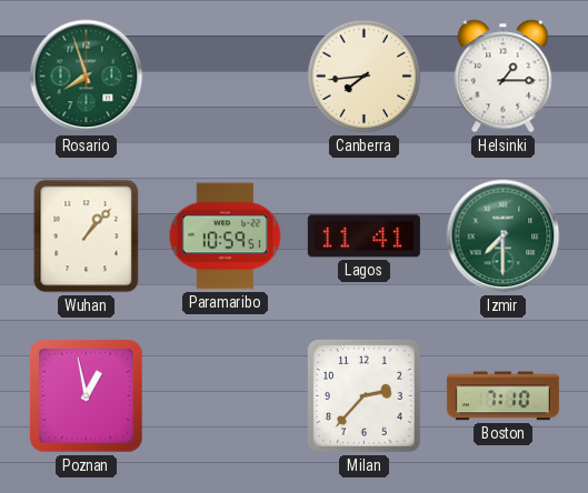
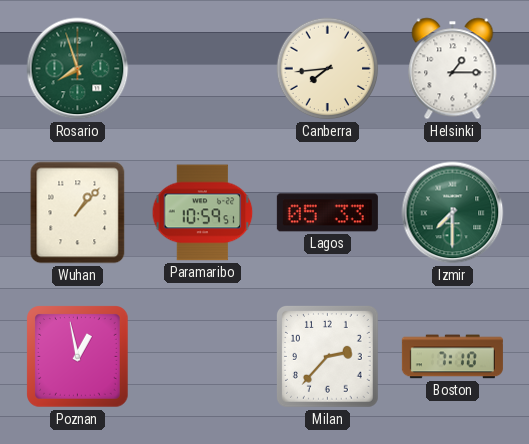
Lagos: 11:41 -> 05:33
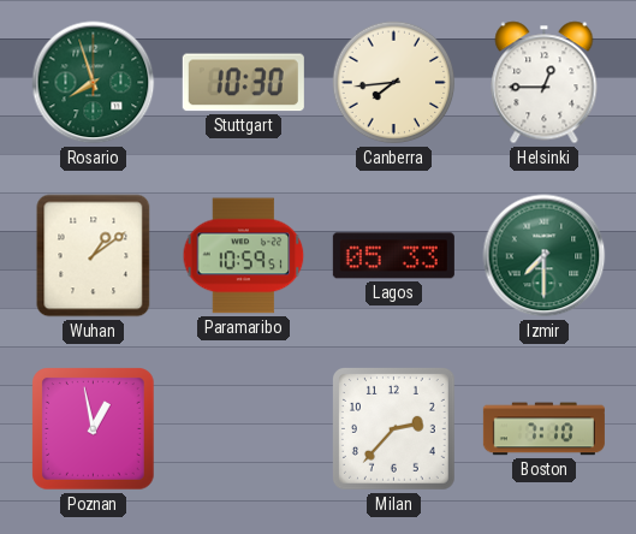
Stuttgart: none -> 10:30
Helsinki: 1:15 -> 12:45
Wuhan: 1:07 -> 1:09
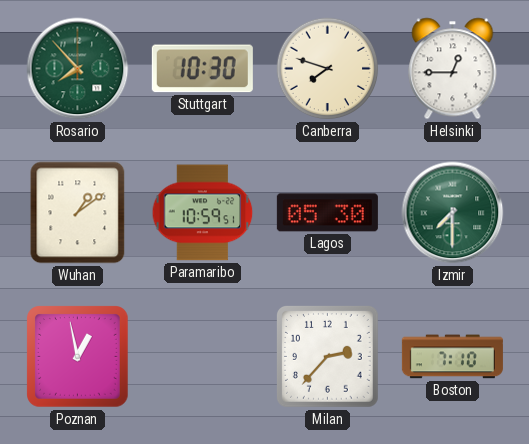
Rosario: 7:57 -> 7:53
Canberra: 7:44 -> 7:48
Lagos: 05:33 -> 05:30
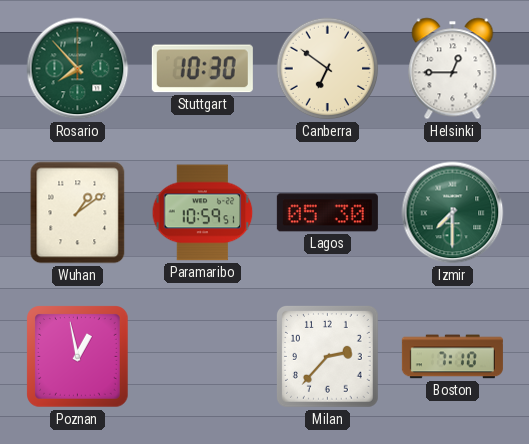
Canberra: 7:48 -> 6:51
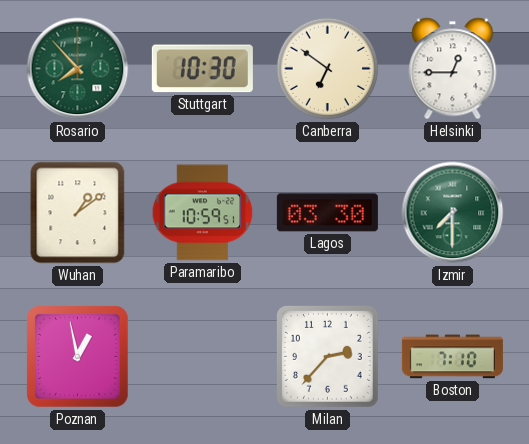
Lagos: 05:30 -> 03:30
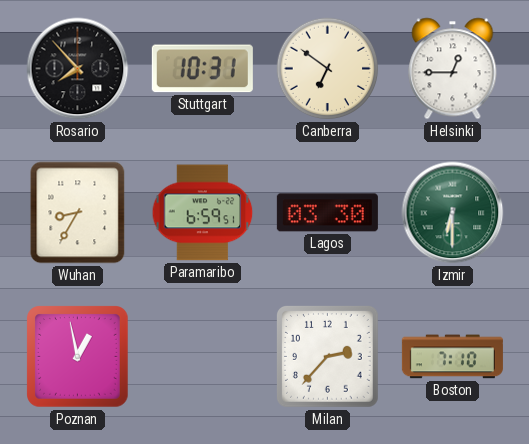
Rosario dial: green -> black
Stuttgart: 10:30 -> 10:31
Wuhan: 1:09 -> 8:35
Paramaribo: 10:59 -> 6:59
Izmir: 7:30 -> 6:30
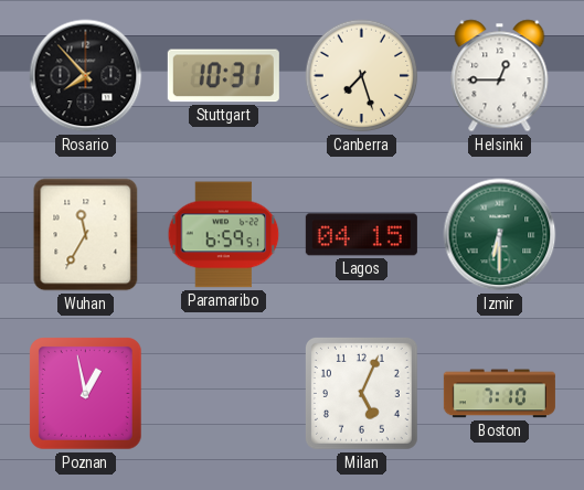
Canberra: 6:51 -> 7:27
Wuhan: 8:35 -> 11:35
Lagos: 03:30 -> 04:15
Milan: 2:37 -> 5:04
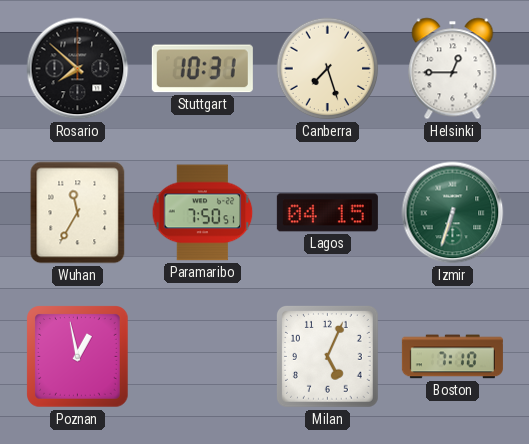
Rosario: 7:53 -> 7:52
Paramaribo: 6:59 -> 7:50
Izmir: 6:30 -> 6:33
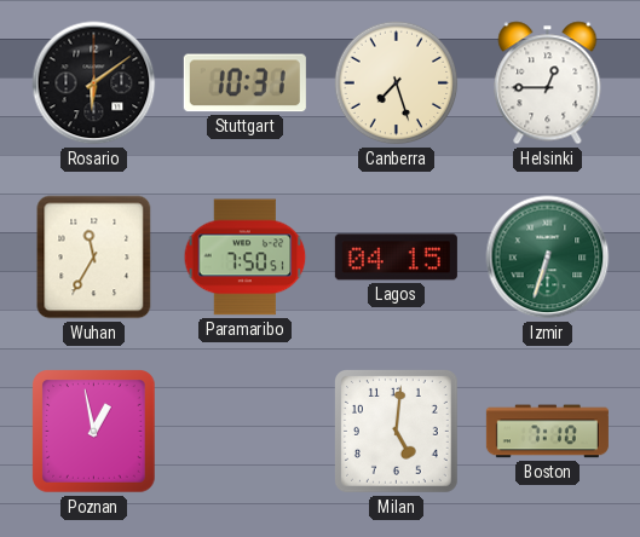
Rosario: 7:52 -> 6:09
Milan: 5:04 -> 5:01
